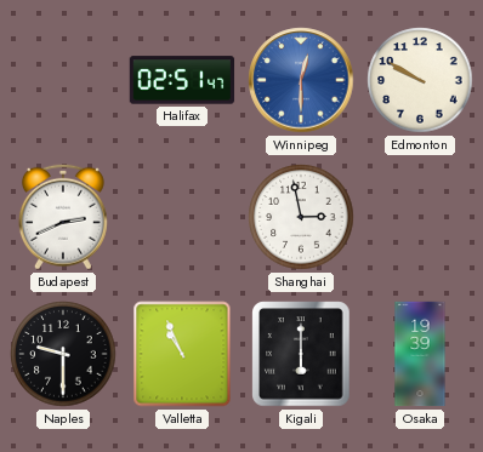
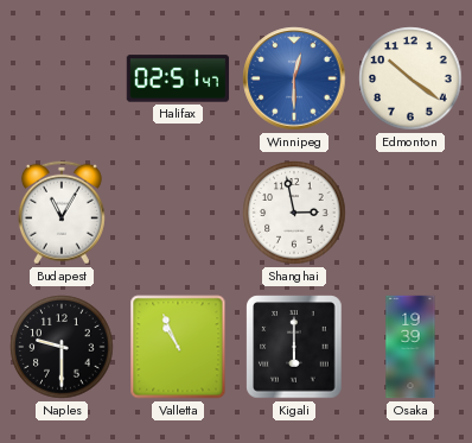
Edmonton: 9:50 -> 10:21
Budapest: 2:41 -> 11:05
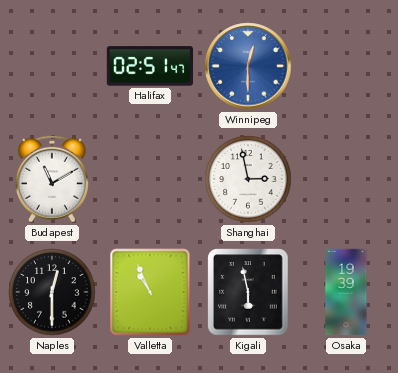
Edmonton: 10:21 -> none
Budapest: 11:05 -> 11:10
Naples: 9:30 -> 12:30
Kigali: 6:00 -> 5:58
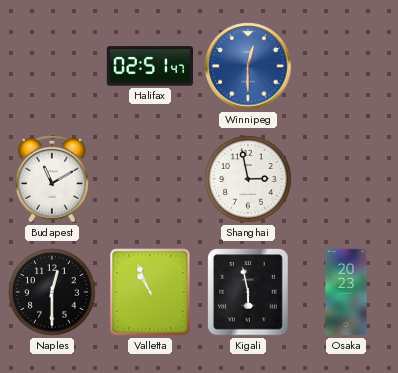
Osaka: 19:39 -> 20:23
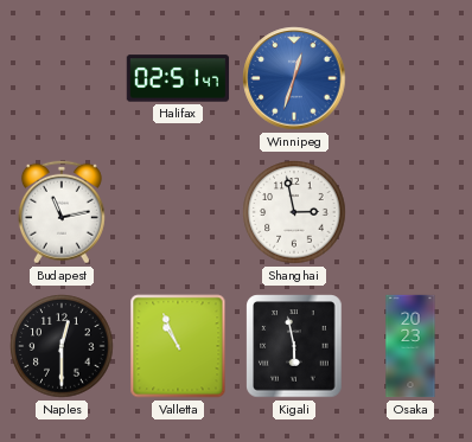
Winnipeg: 12:30 -> 12:33
Budapest: 11:10 -> 11:13
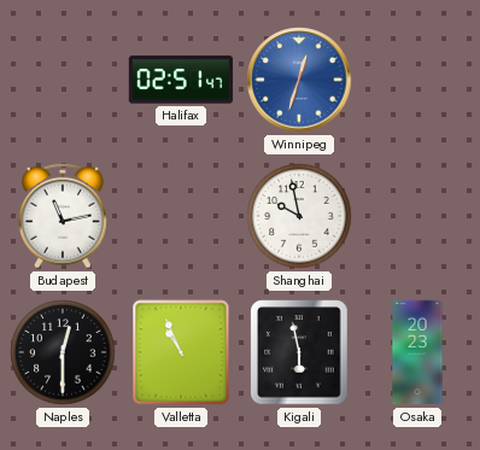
Shanghai: 2:58 -> 9:58
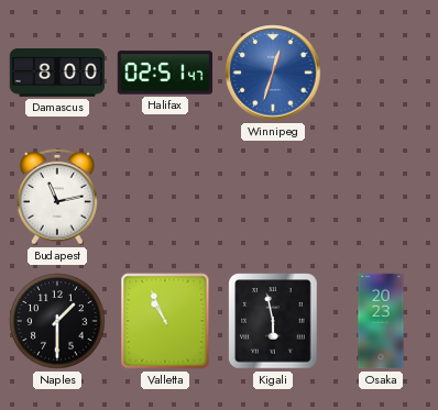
Damascus: none -> 8:00
Shanghai: 9:58 -> none
Naples: 12:30 -> 1:30
